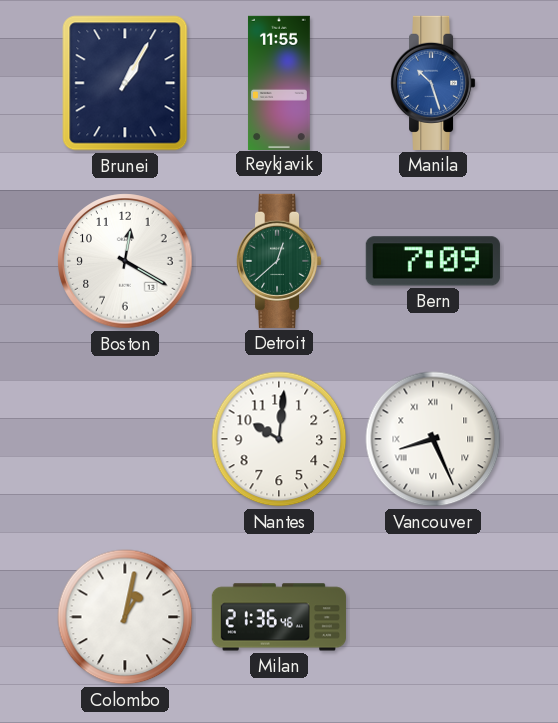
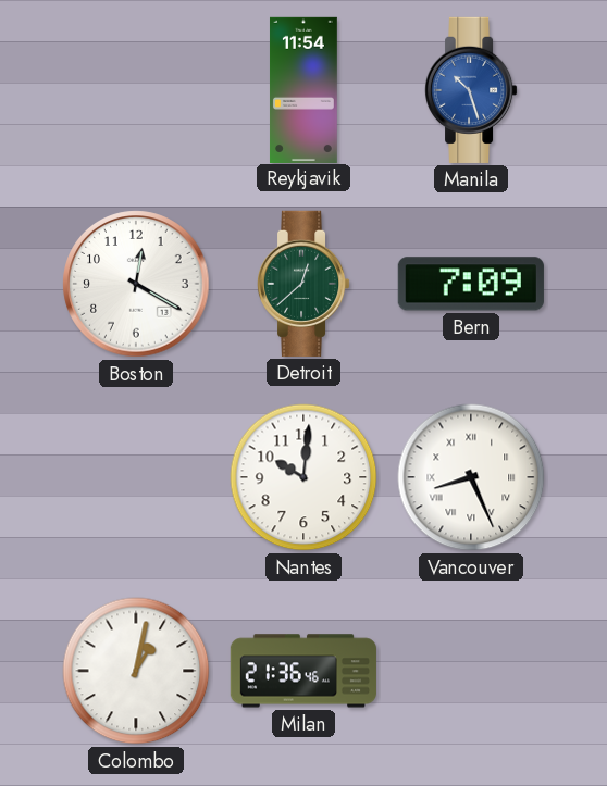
Brunei: 1:05 -> none
Reykjavik: 11:55 -> 11:54
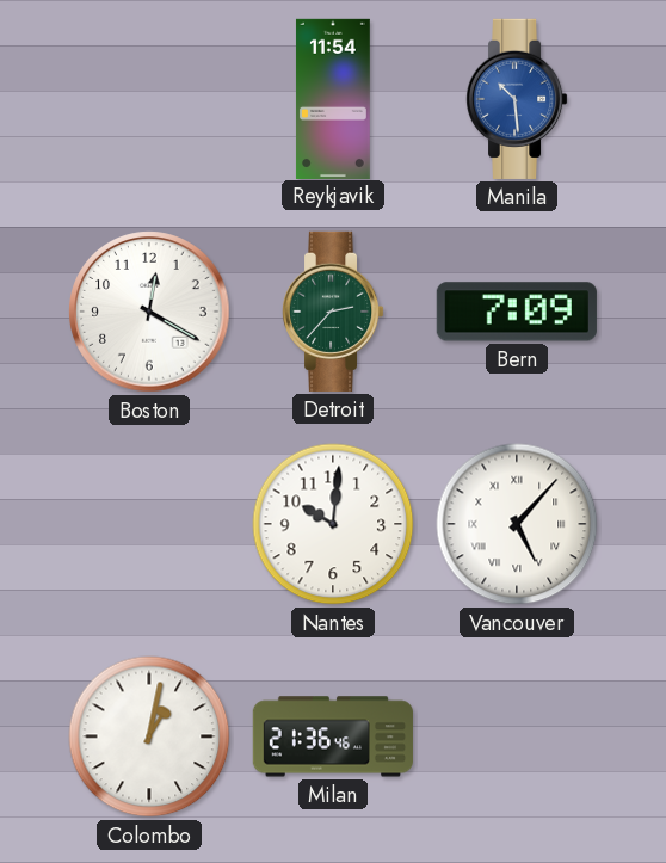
Manila: 10:27 -> 10:29
Detroit: 12:38 -> 2:37
Vancouver: 8:26 -> 5:07
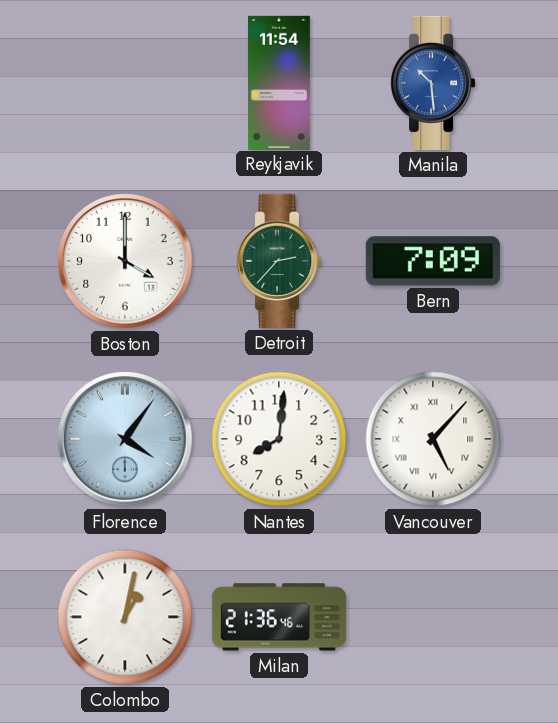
Boston: 12:20 -> 4:00
Florence: none -> 4:06
Nantes: 10:01 -> 8:01
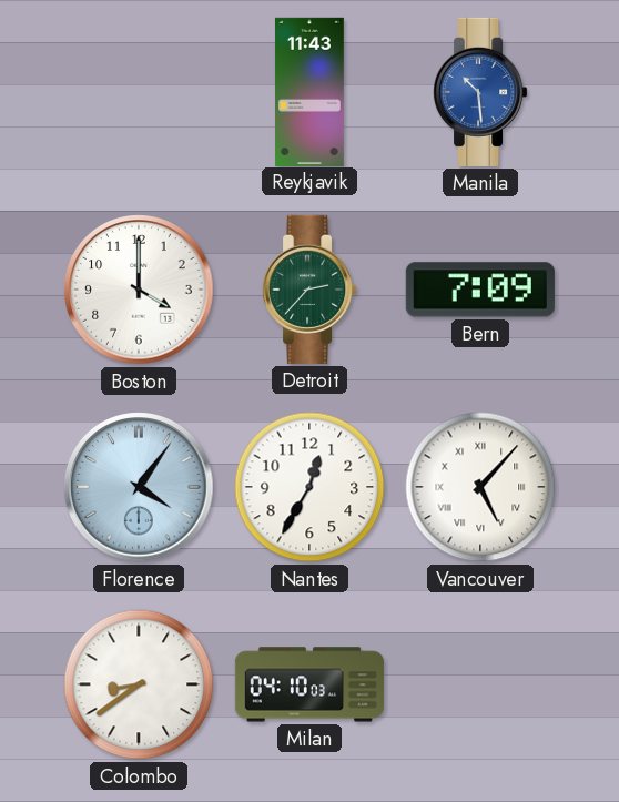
Reykjavik: 11:54 -> 11:43
Nantes: 8:01 -> 12:35
Colombo: 1:02 -> 8:39
Milan: 21:36 -> 04:10
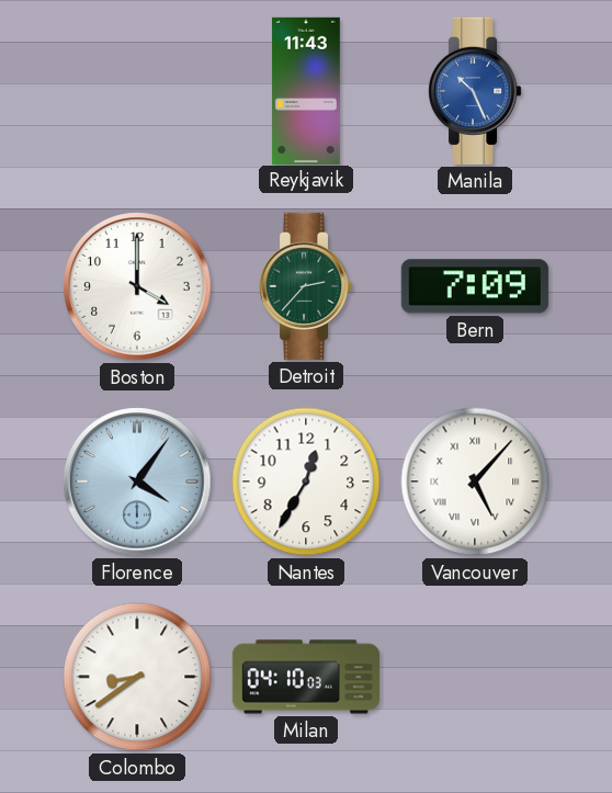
Manila: 10:29 -> 10:26
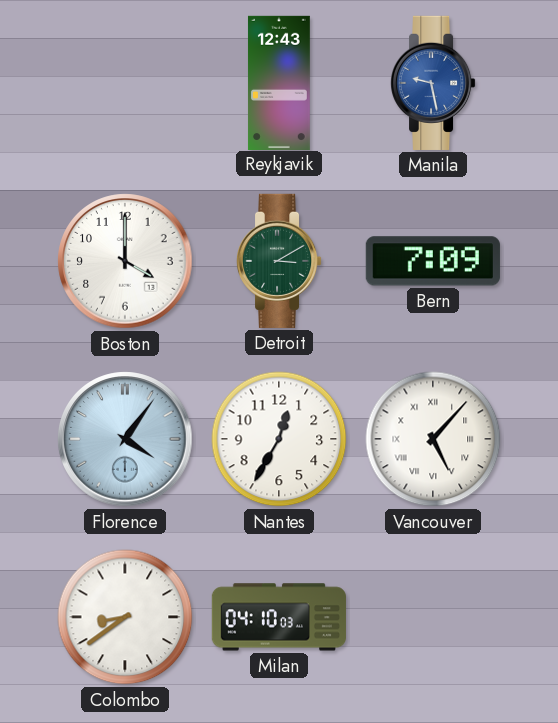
Reykjavik: 11:43 -> 12:43
Manila: 10:26 -> 9:28
Detroit: 2:37 -> 3:10
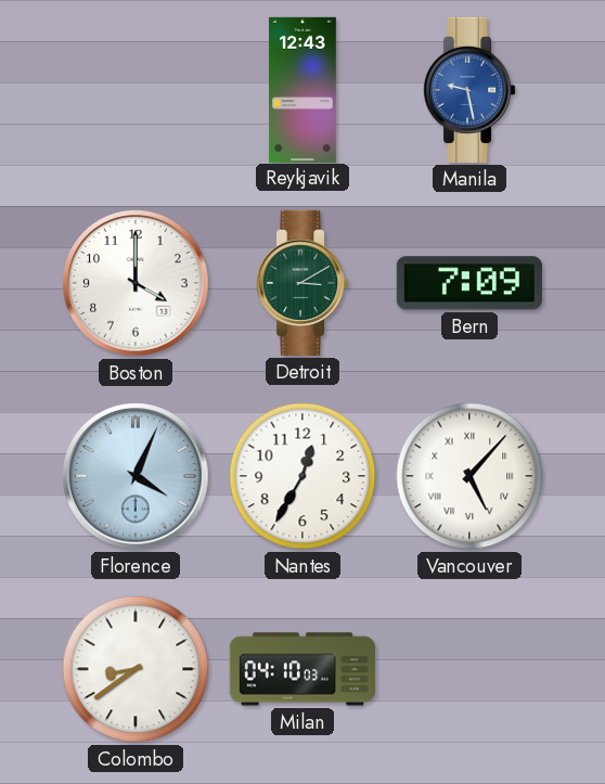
Florence: 4:06 -> 4:04
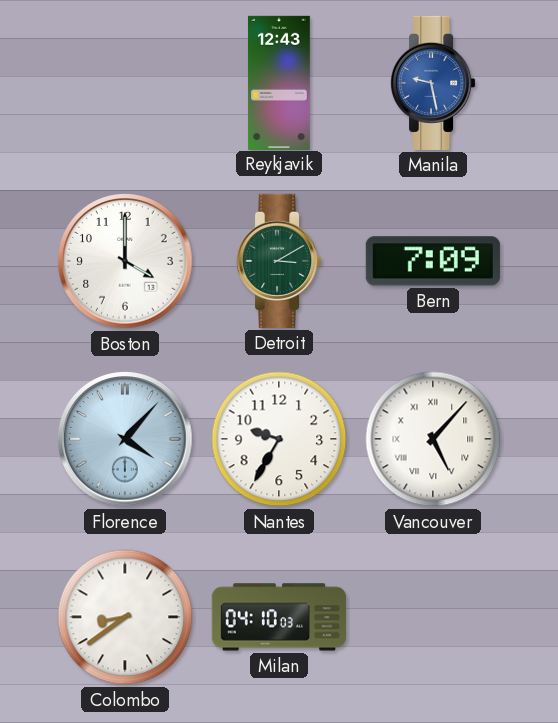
Florence: 4:04 -> 4:07
Nantes: 12:35 -> 9:35
